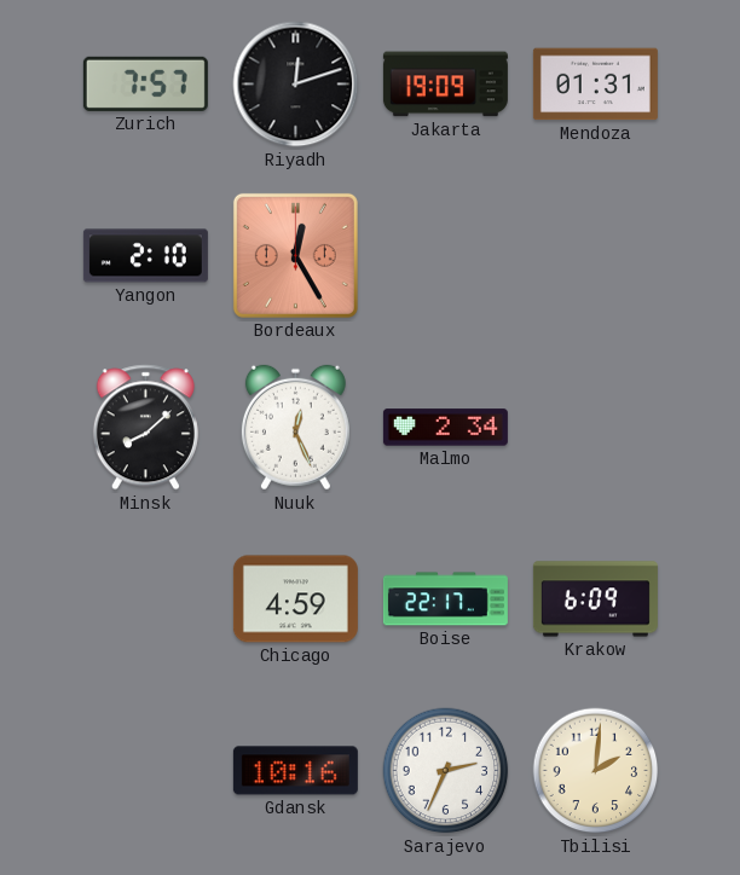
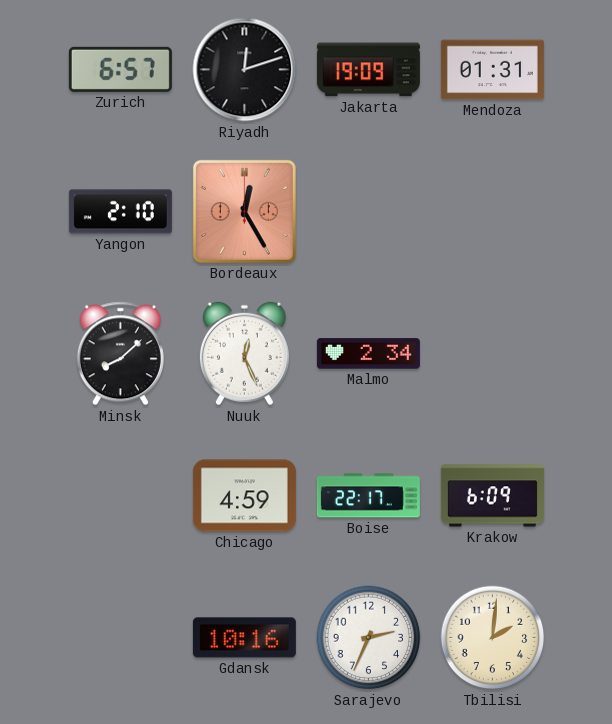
Zurich: 7:57 -> 6:57
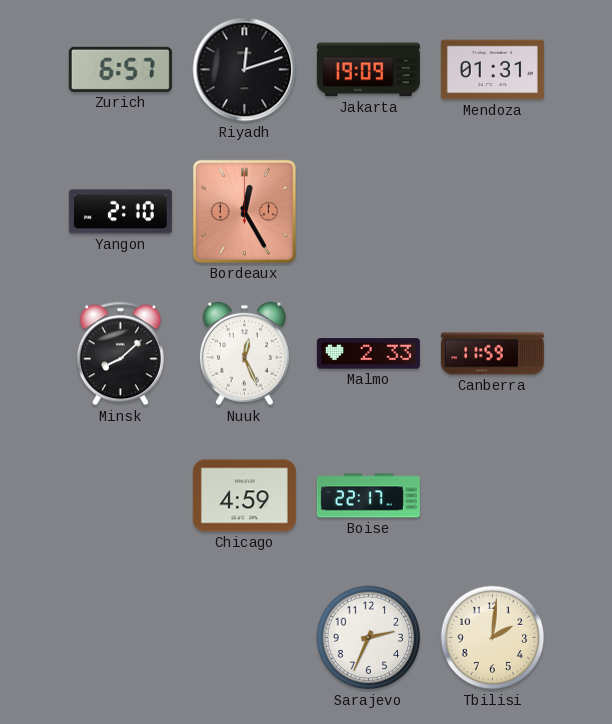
Malmo: 2:34 -> 2:33
Canberra: none -> 11:59
Krakow: 6:09 -> none
Gdansk: 10:16 -> none
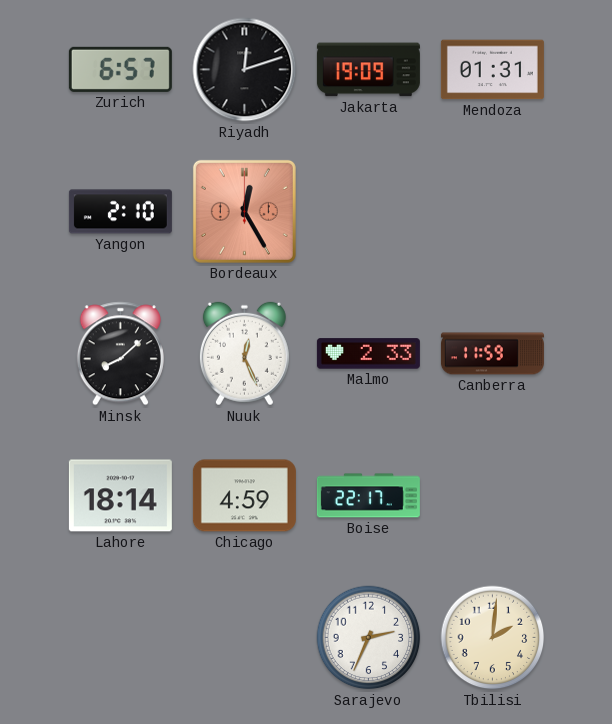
Lahore: none -> 18:14
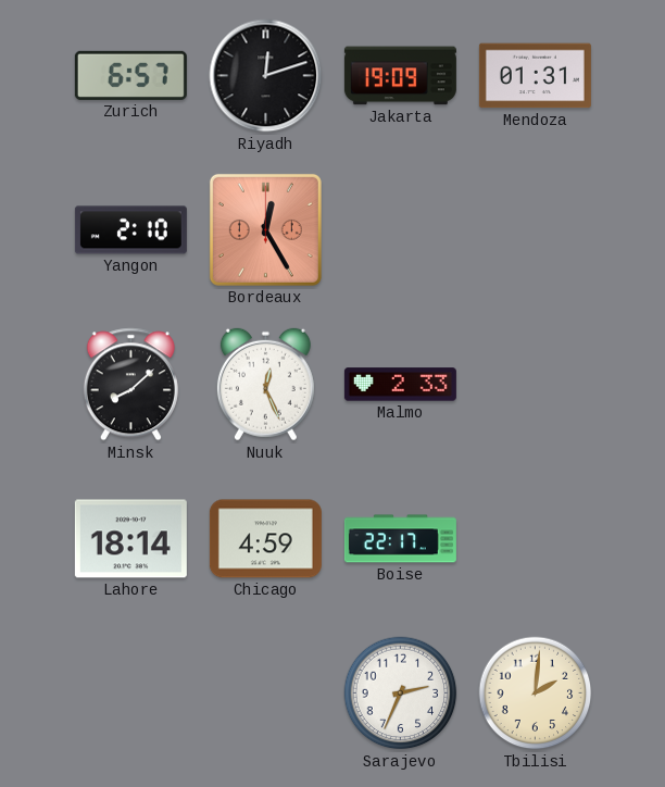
Canberra: 11:59 -> none
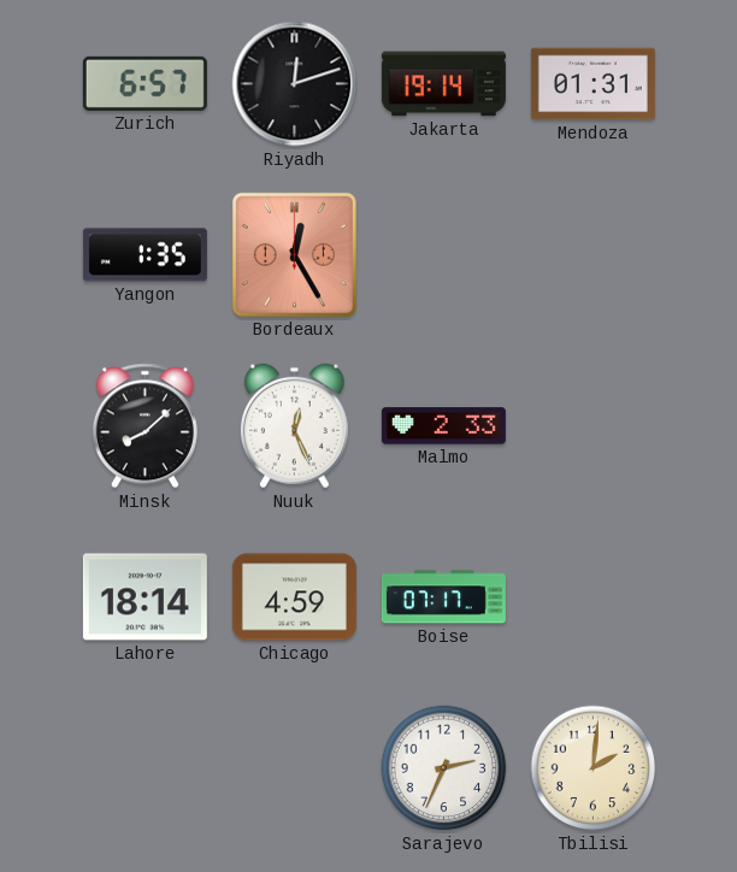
Jakarta: 19:09 -> 19:14
Yangon: 2:10 -> 1:35
Boise: 22:17 -> 07:17
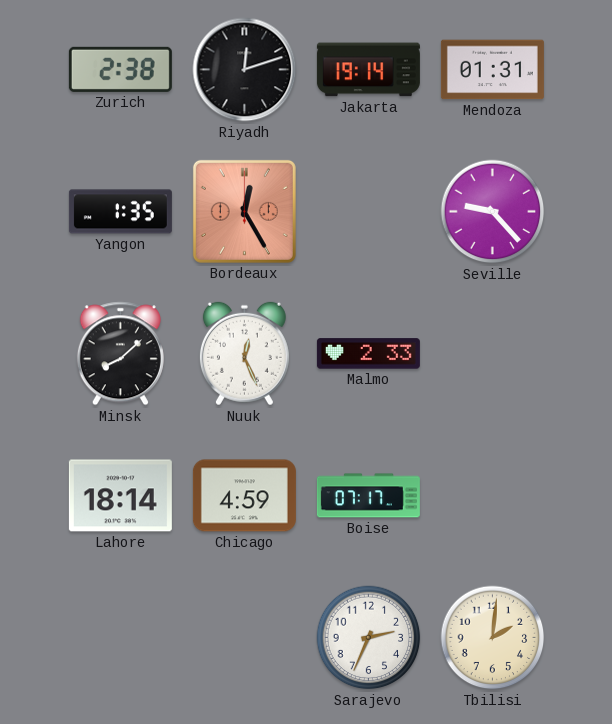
Zurich: 6:57 -> 2:38
Seville: none -> 9:23
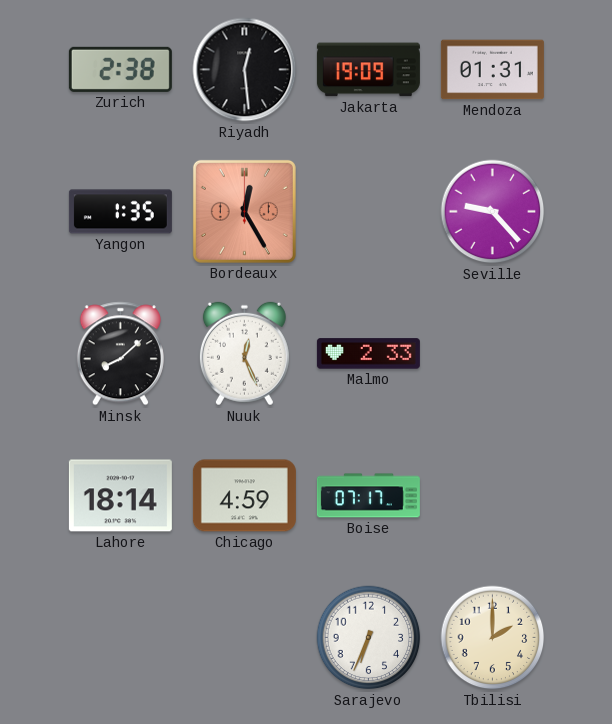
Riyadh: 12:12 -> 12:29
Jakarta: 19:14 -> 19:09
Sarajevo: 2:34 -> 6:34
Tbilisi: 2:01 -> 2:00
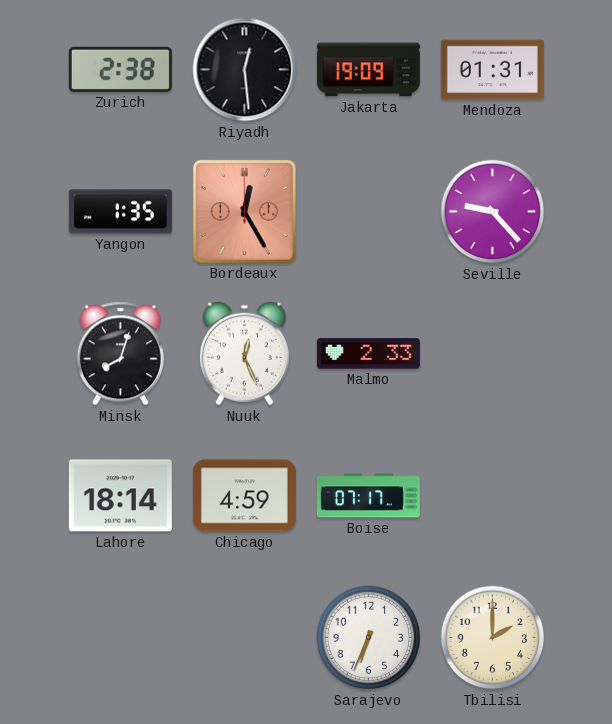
Minsk: 8:08 -> 8:03
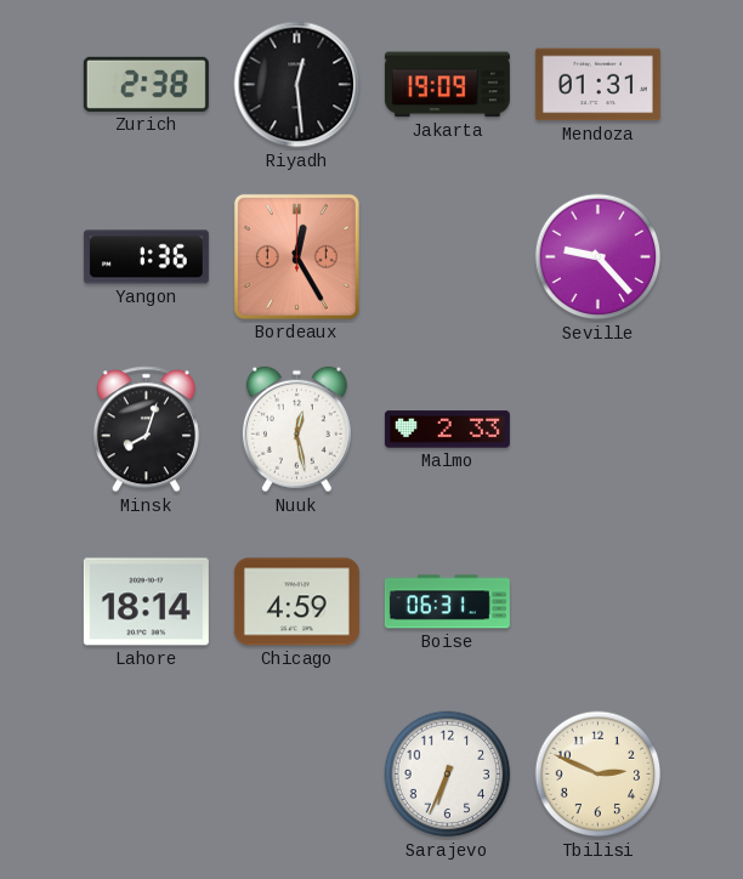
Yangon: 1:35 -> 1:36
Nuuk: 12:26 -> 12:28
Boise: 07:17 -> 06:31
Tbilisi: 2:00 -> 2:49
